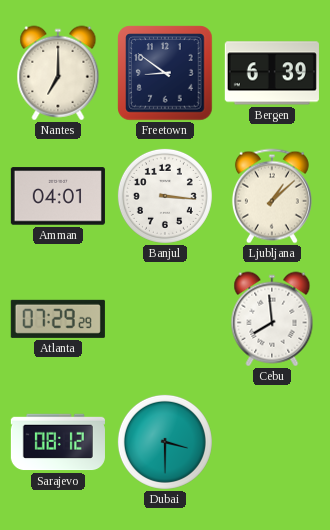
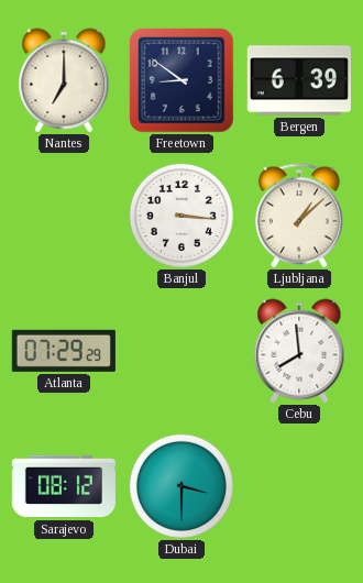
Amman: 04:01 -> none
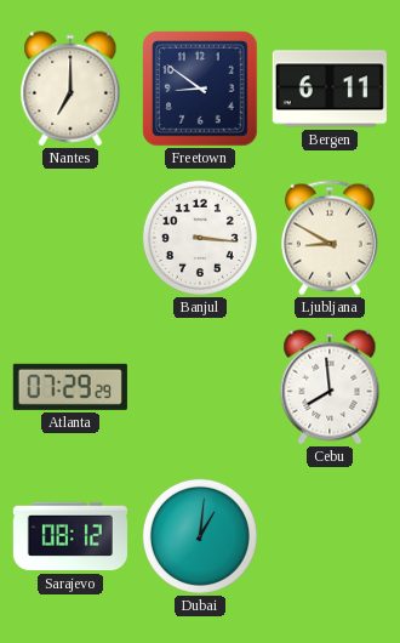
Bergen: 6:39 -> 6:11
Ljubljana: 1:08 -> 8:50
Dubai: 3:30 -> 1:01
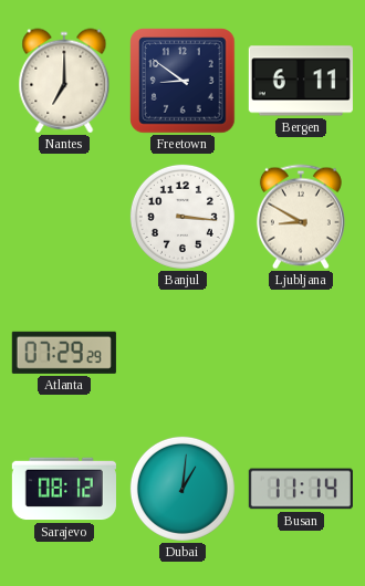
Cebu: 7:59 -> none
Busan: none -> 11:14
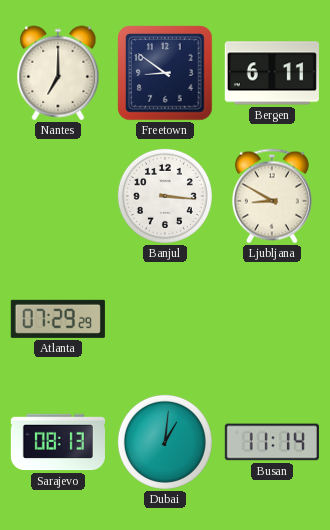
Sarajevo: 08:12 -> 08:13
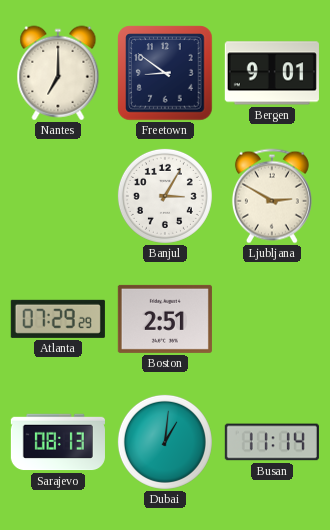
Bergen: 6:11 -> 9:01
Banjul: 3:16 -> 3:05
Ljubljana: 8:50 -> 2:50
Boston: none -> 2:51
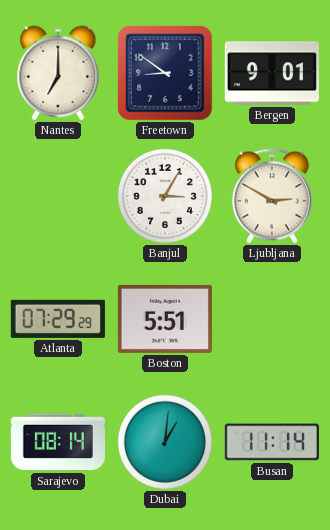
Boston: 2:51 -> 5:51
Sarajevo: 08:13 -> 08:14
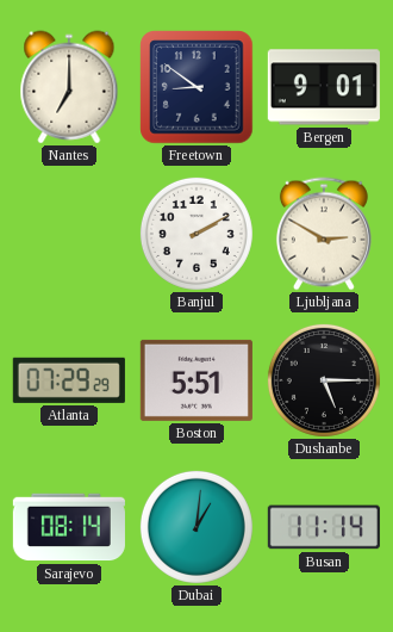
Banjul: 3:05 -> 2:10
Dushanbe: none -> 5:15
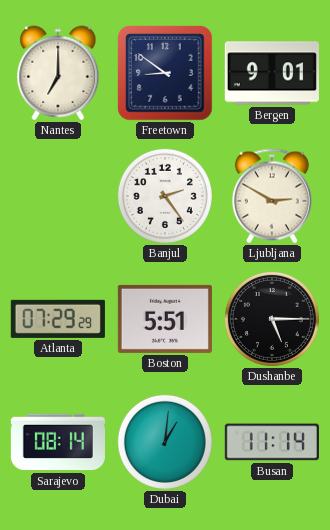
Banjul: 2:10 -> 2:24
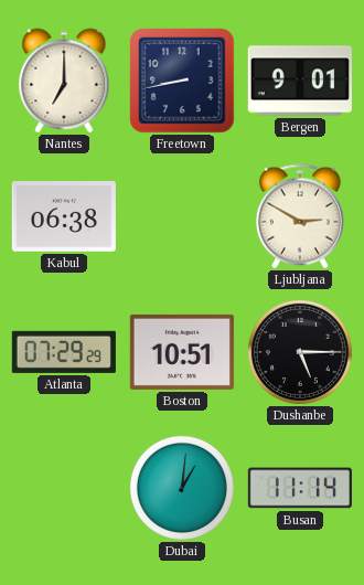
Freetown: 8:51 -> 8:43
Kabul: none -> 06:38
Banjul: 2:24 -> none
Boston: 5:51 -> 10:51
Sarajevo: 08:14 -> none
